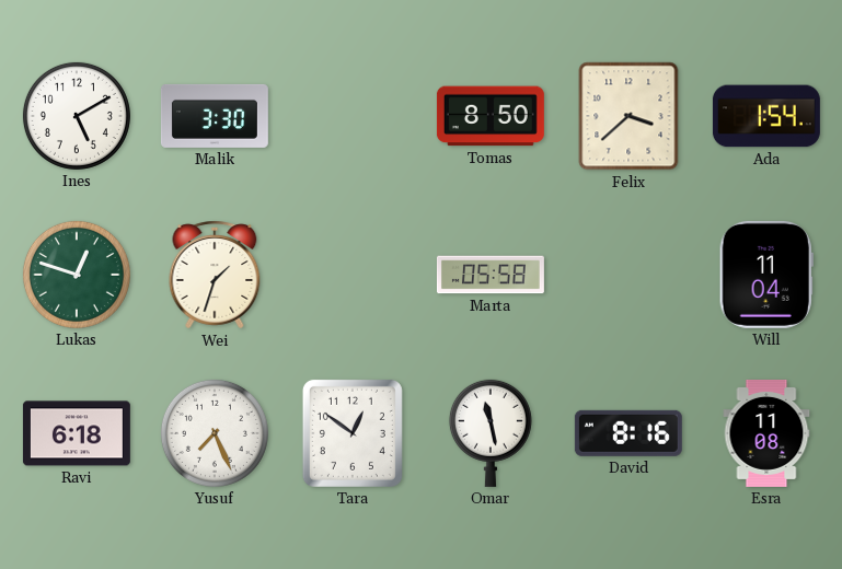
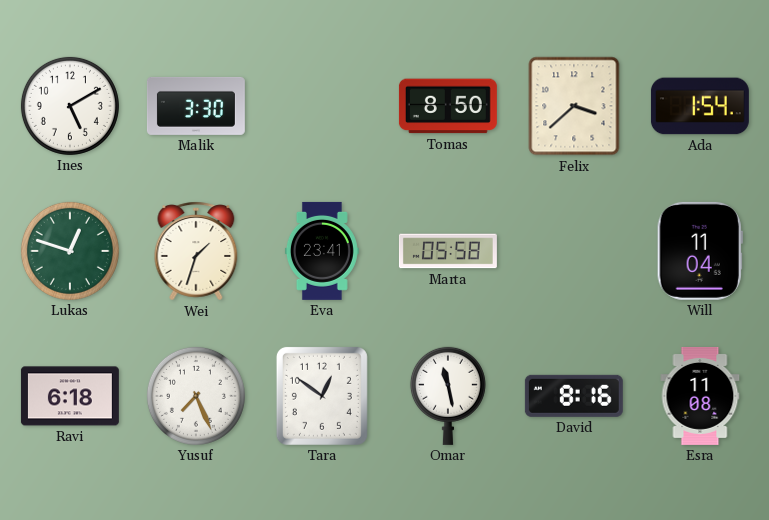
Eva: none -> 23:41
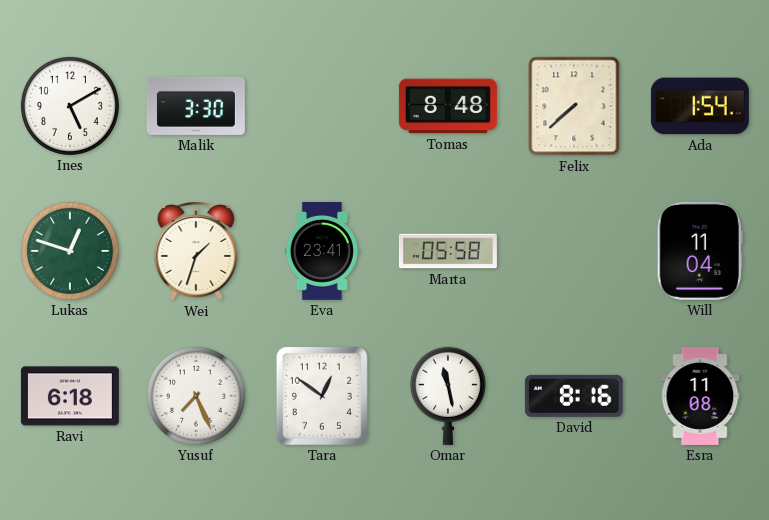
Tomas: 8:50 -> 8:48
Felix: 3:38 -> 7:38
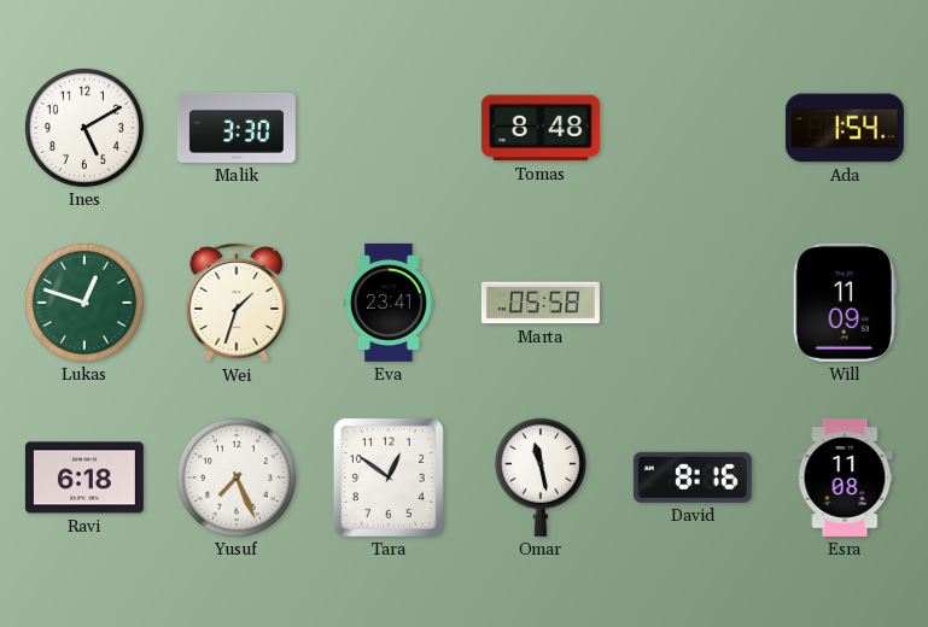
Felix: 7:38 -> none
Will: 11:04 -> 11:09
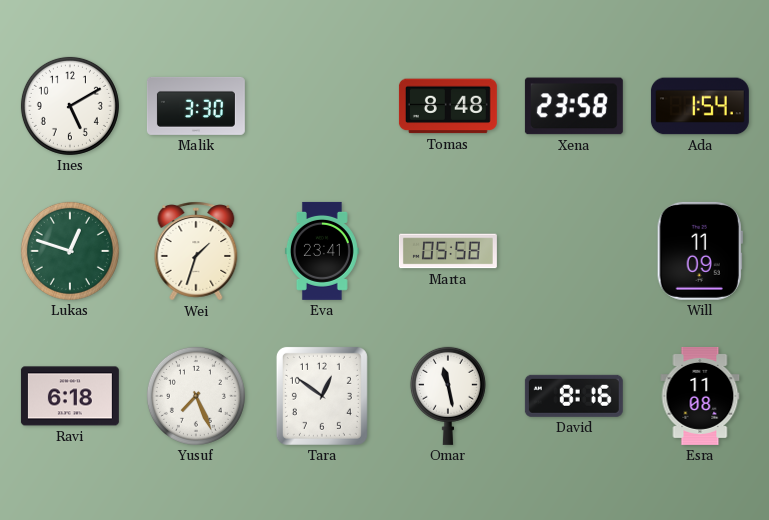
Xena: none -> 23:58
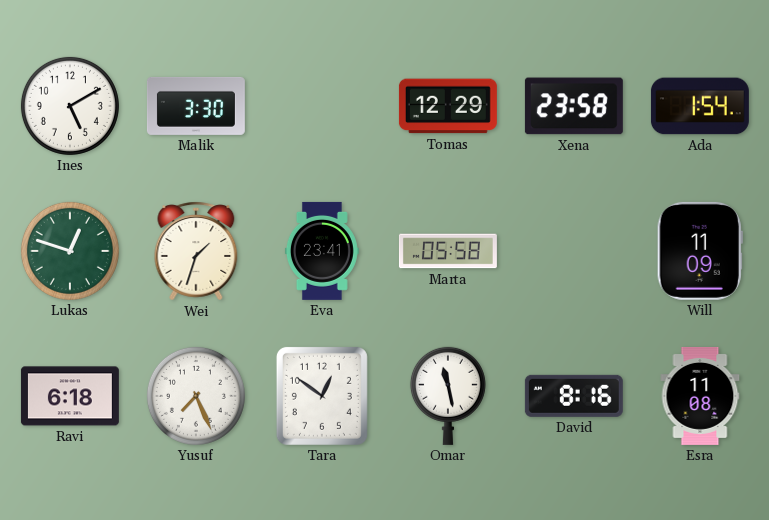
Tomas: 8:48 -> 12:29
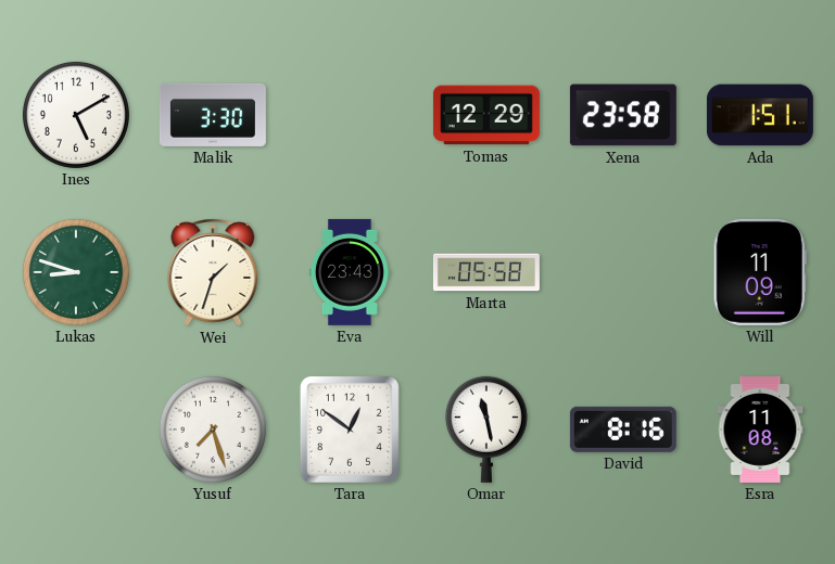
Ada: 1:54 -> 1:51
Lukas: 12:48 -> 8:48
Eva: 23:41 -> 23:43
Ravi: 6:18 -> none
Yusuf: 7:26 -> 7:27
